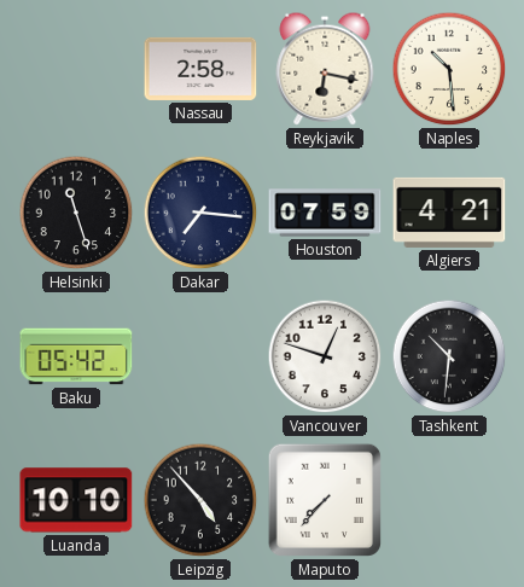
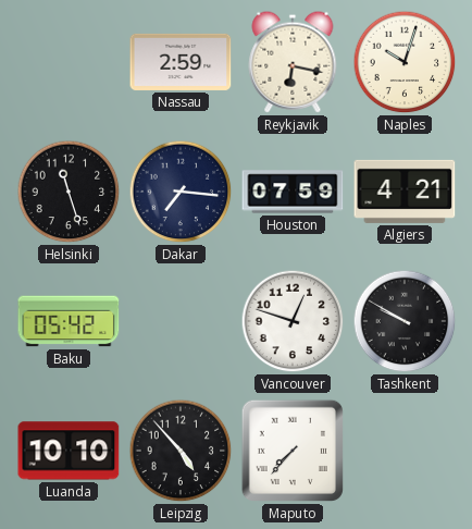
Nassau: 2:58 -> 2:59
Naples: 10:29 -> 10:03
Tashkent: 10:31 -> 9:50
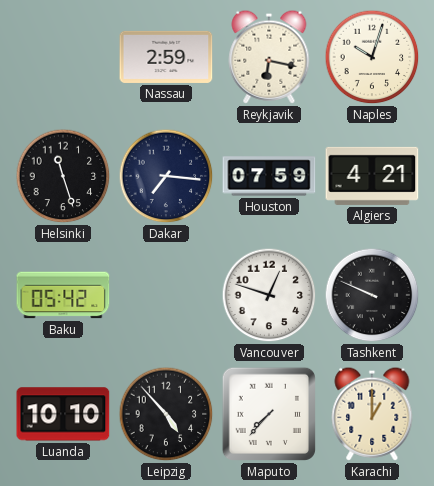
Tashkent: 9:50 -> 9:49
Karachi: none -> 1:00
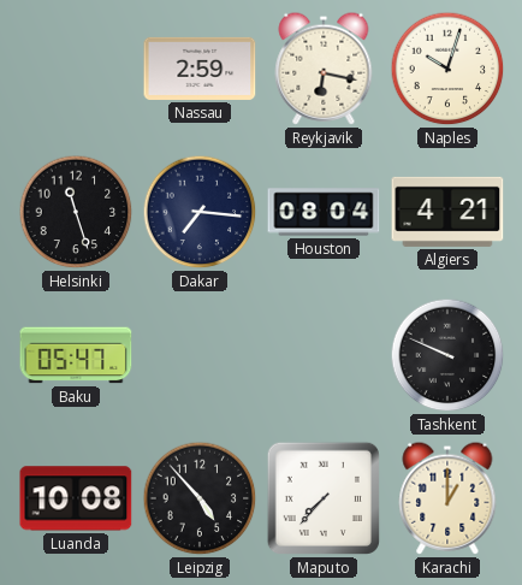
Houston: 07:59 -> 08:04
Baku: 05:42 -> 05:47
Vancouver: 12:48 -> none
Luanda: 10:10 -> 10:08
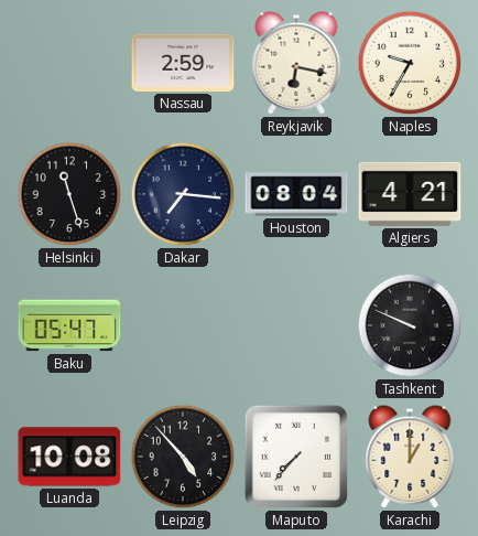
Naples: 10:03 -> 9:35
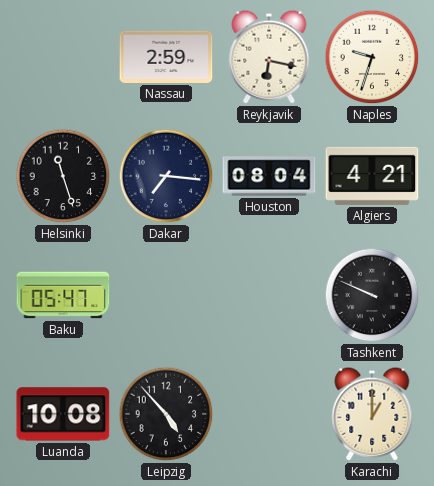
Naples: 9:35 -> 9:33
Maputo: 7:37 -> none
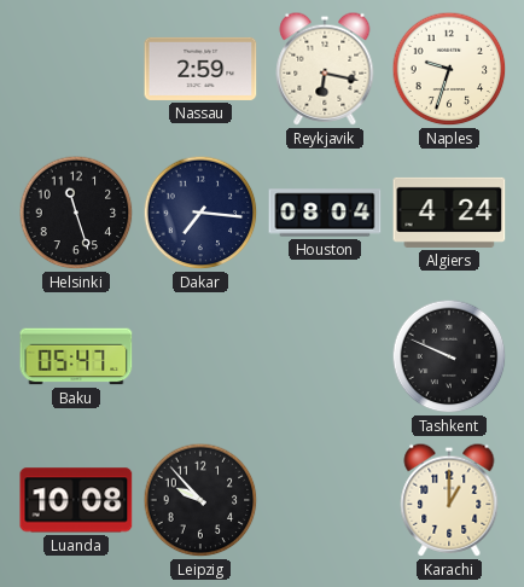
Algiers: 4:21 -> 4:24
Leipzig: 4:53 -> 9:53
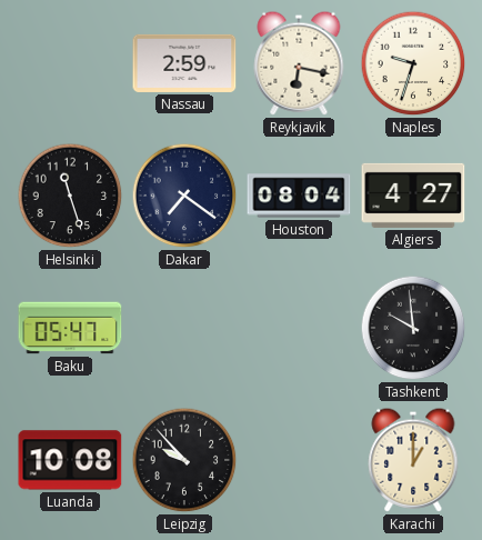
Dakar: 7:16 -> 7:21
Algiers: 4:24 -> 4:27
Tashkent: 9:49 -> 9:59
